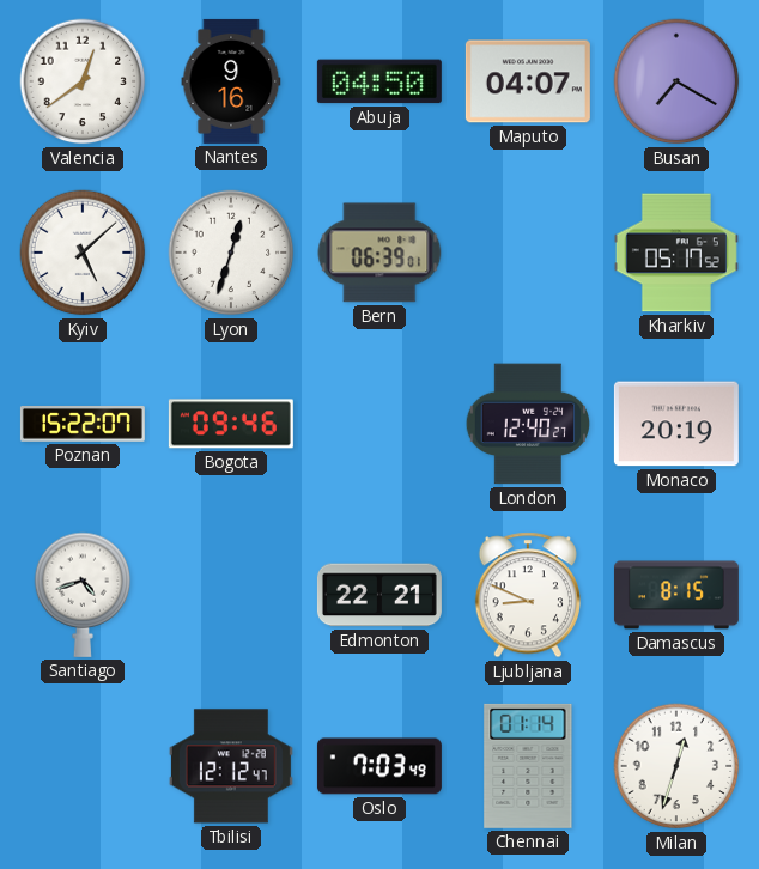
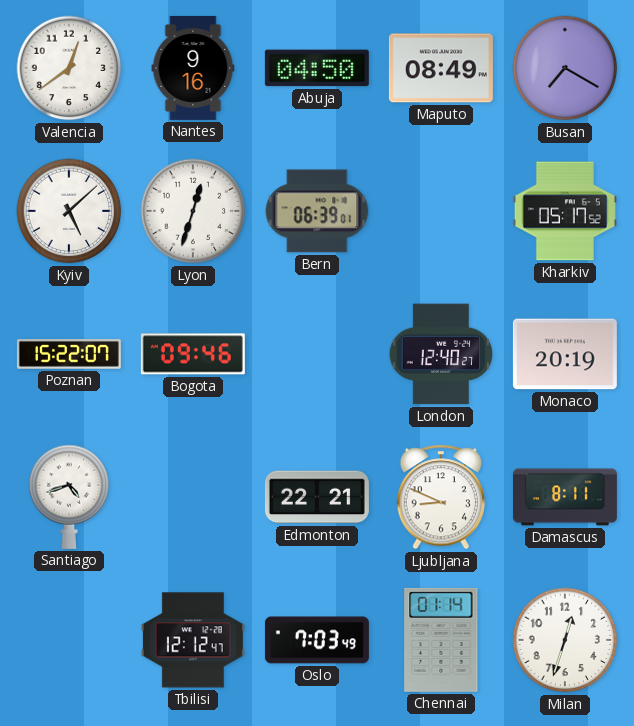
Maputo: 04:07 -> 08:49
Damascus: 8:15 -> 8:11
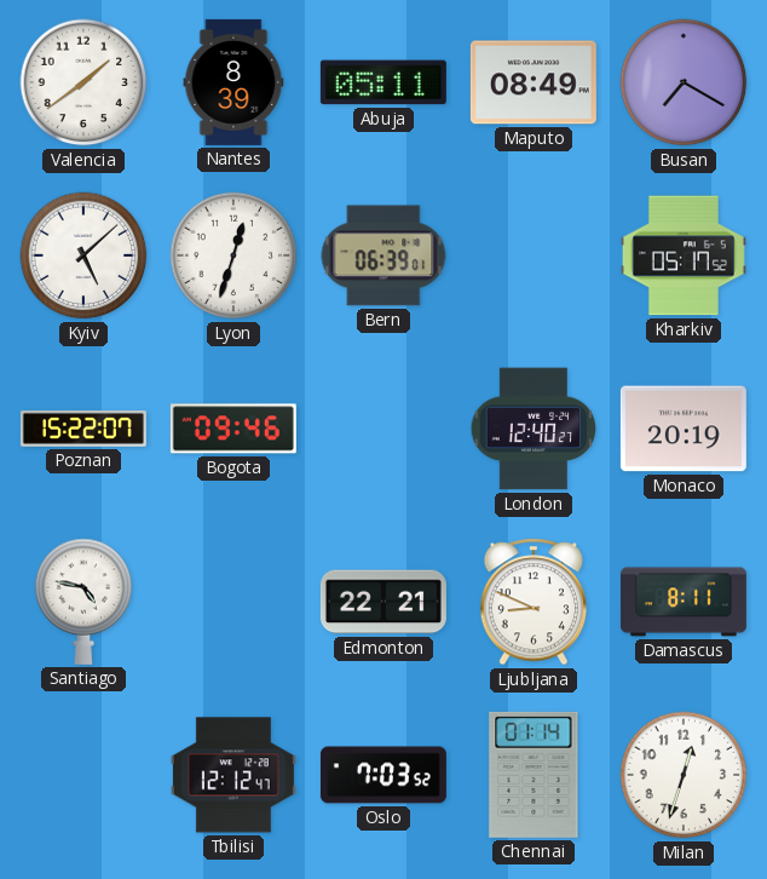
Valencia: 12:39 -> 1:39
Nantes: 9:16 -> 8:39
Abuja: 04:50 -> 05:11
Santiago: 4:42 -> 4:47
Oslo: 7:03:49 -> 7:03:52
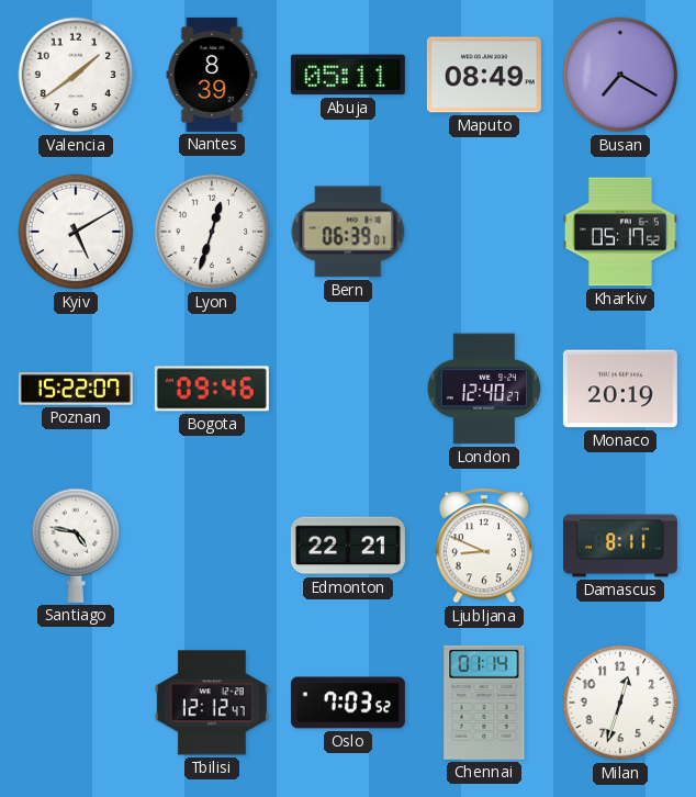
Kyiv: 5:08 -> 5:10
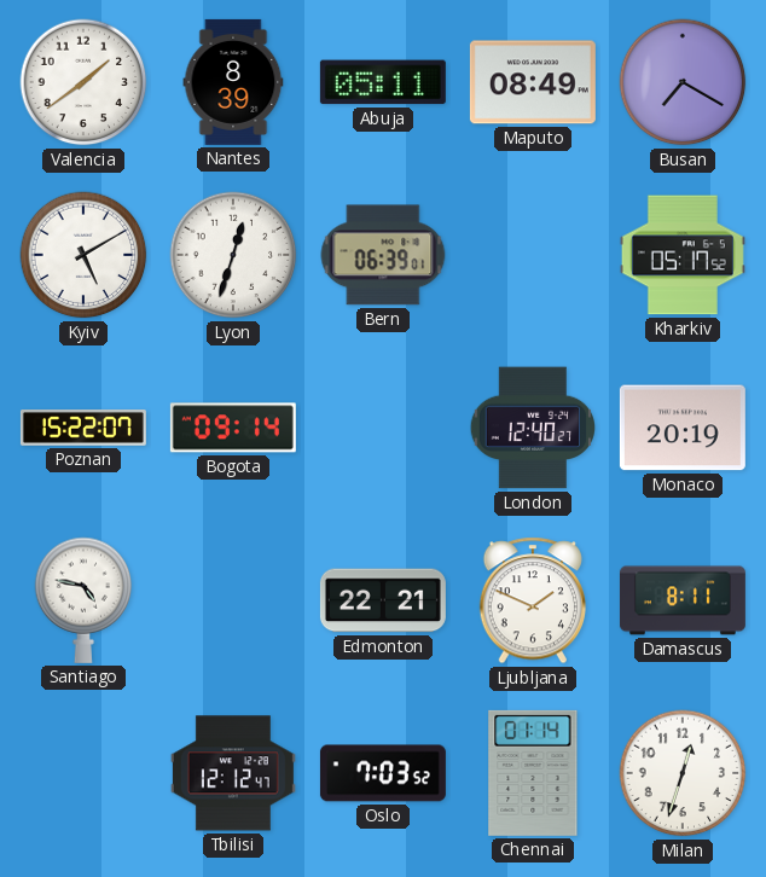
Bogota: 09:46 -> 09:14
Ljubljana: 8:49 -> 1:49
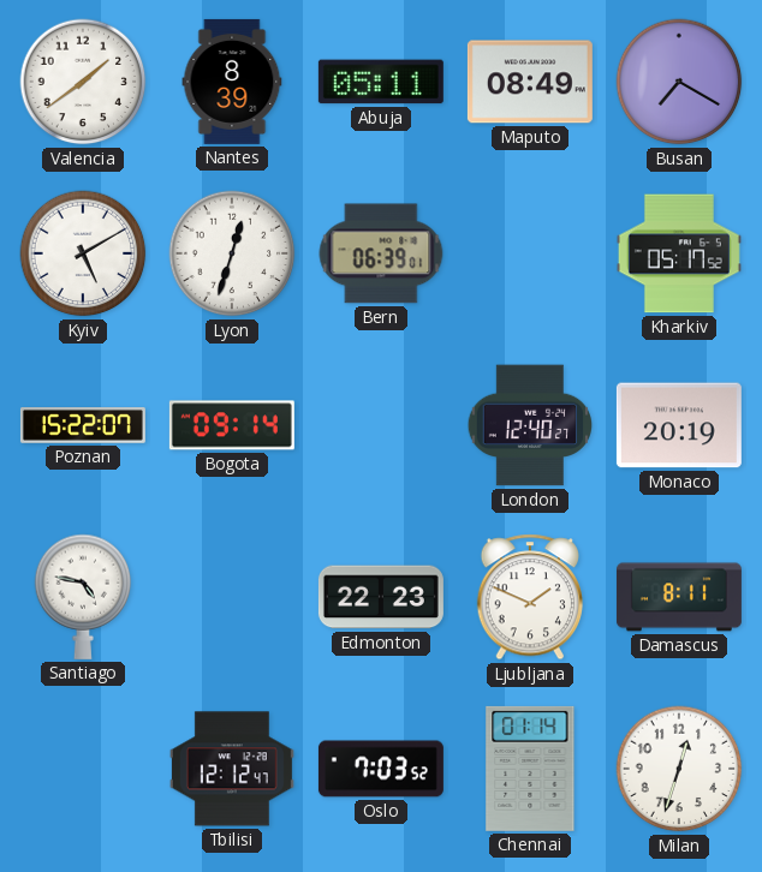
Edmonton: 22:21 -> 22:23
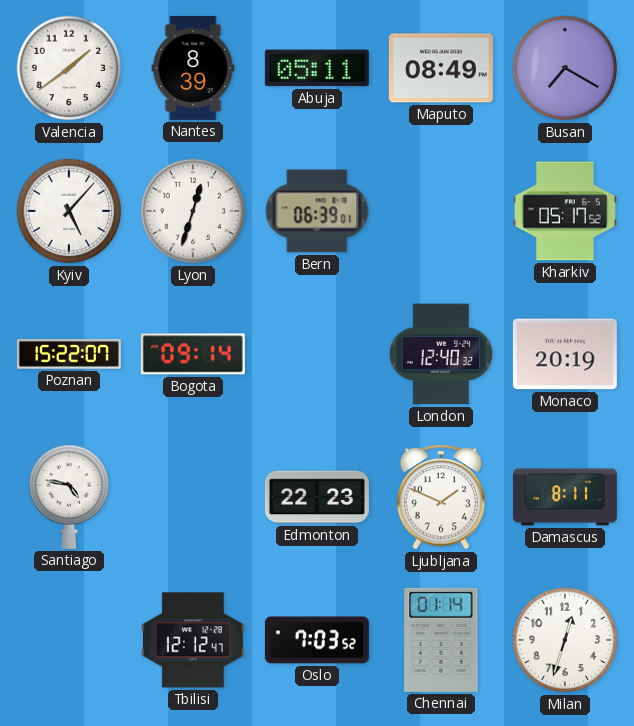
Kyiv: 5:10 -> 5:07
London: 12:40:27 -> 12:40:32
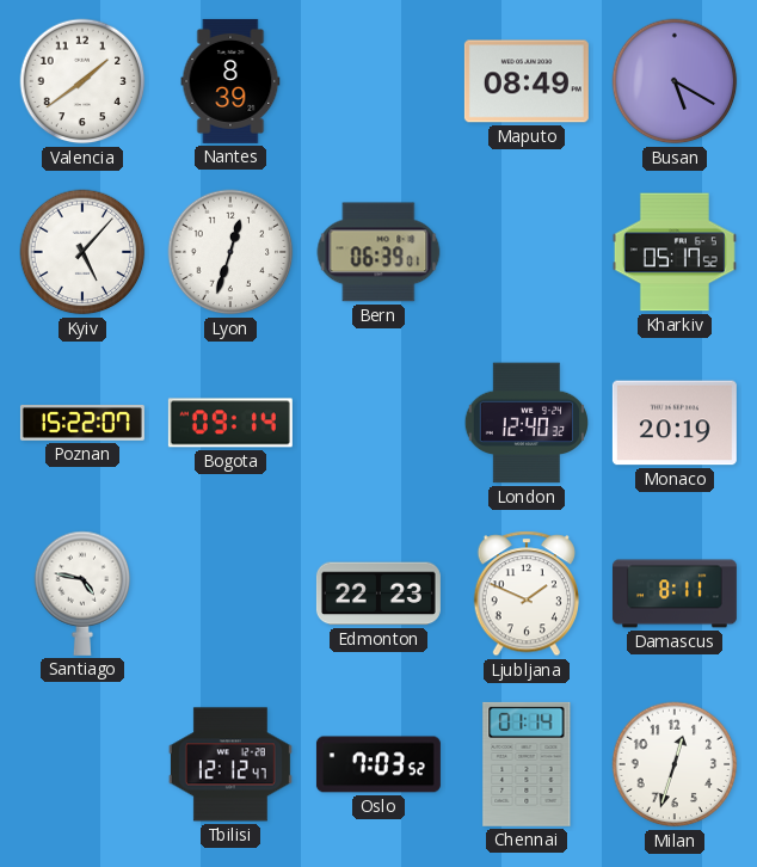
Abuja: 05:11 -> none
Busan: 7:20 -> 5:20
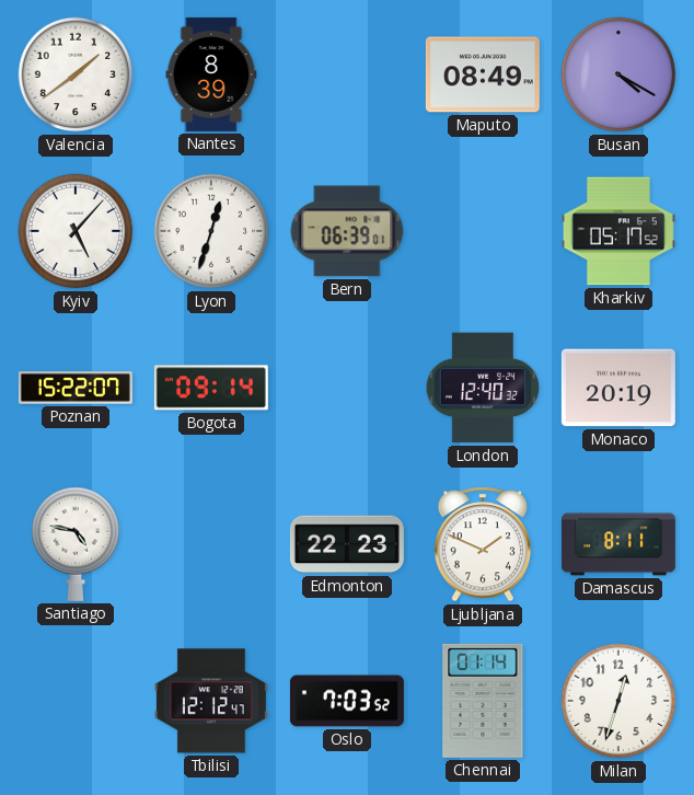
Busan: 5:20 -> 4:20
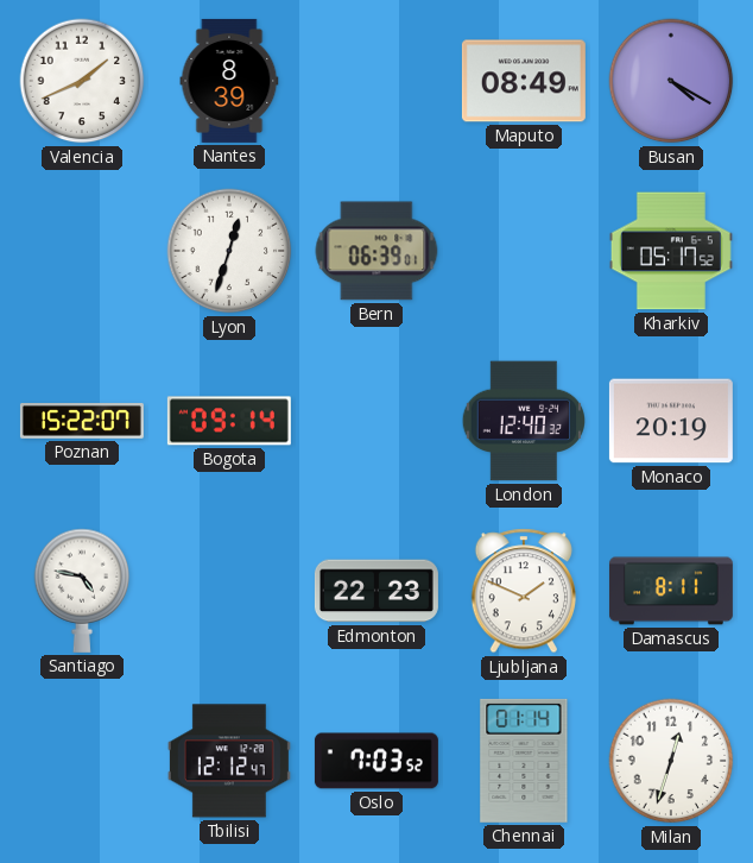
Valencia: 1:39 -> 1:41
Kyiv: 5:07 -> none
